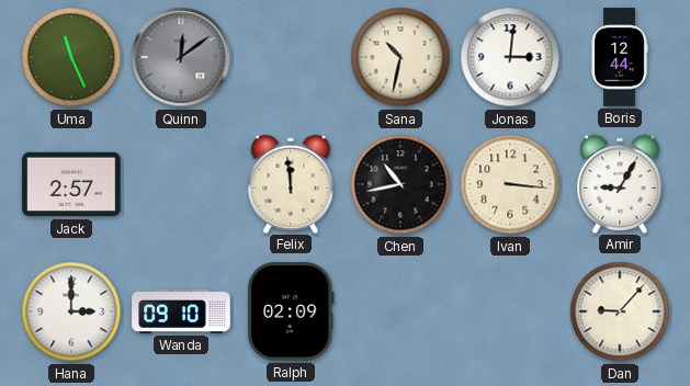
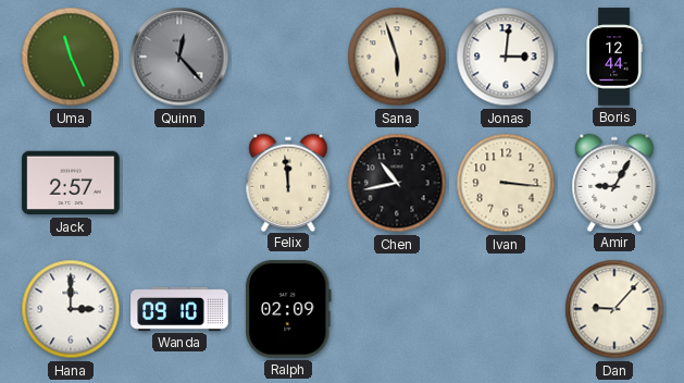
Quinn: 12:09 -> 12:23
Sana: 10:32 -> 5:57
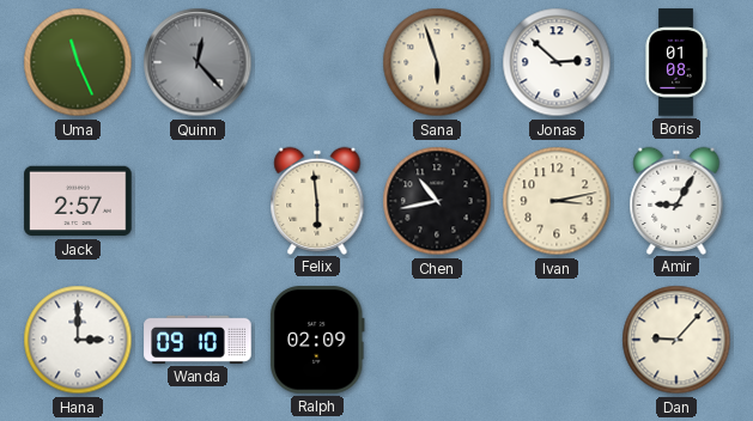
Jonas: 3:01 -> 2:52
Boris: 12:44 -> 01:08
Felix: 11:59 -> 5:59
Ivan: 3:16 -> 3:13
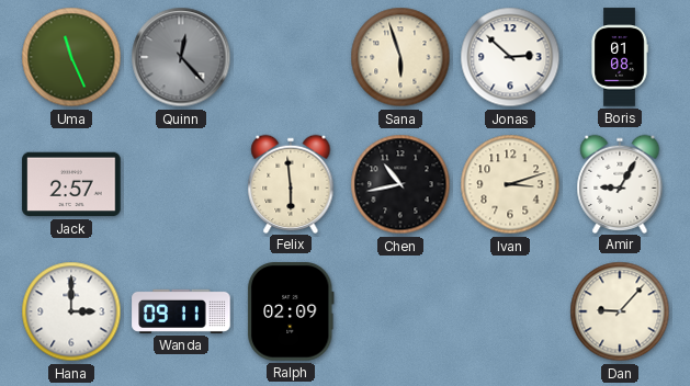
Ivan: 3:13 -> 3:12
Wanda: 09:10 -> 09:11
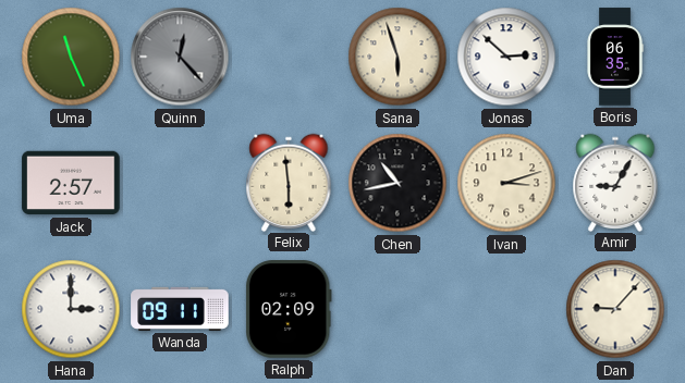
Boris: 01:08 -> 06:35
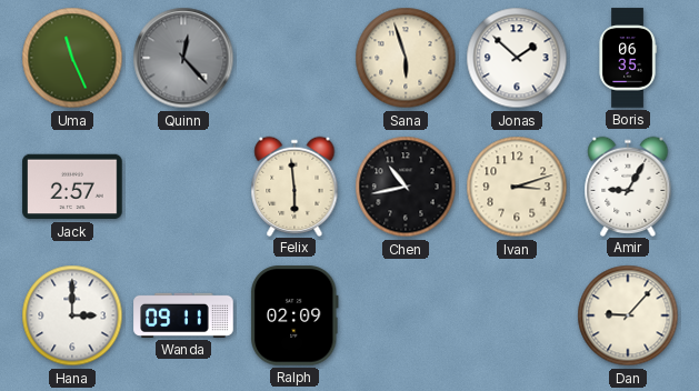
Jonas: 2:52 -> 1:52
